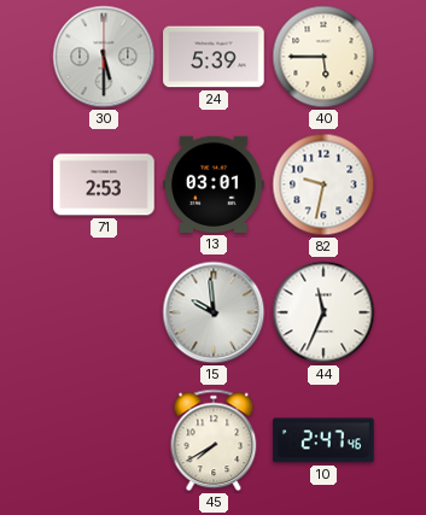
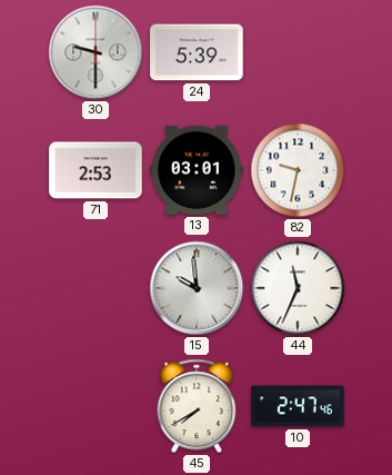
30: 5:30 -> 9:30
40: 5:45 -> none
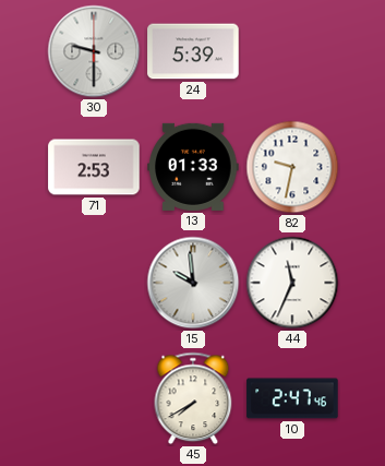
13: 03:01 -> 01:33
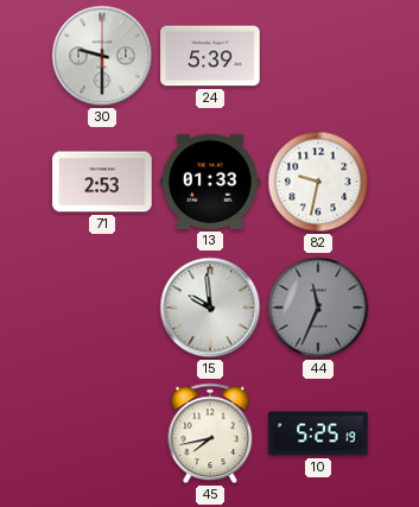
44 dial: white -> grey
45: 7:40 -> 7:43
10: 2:47 -> 5:25
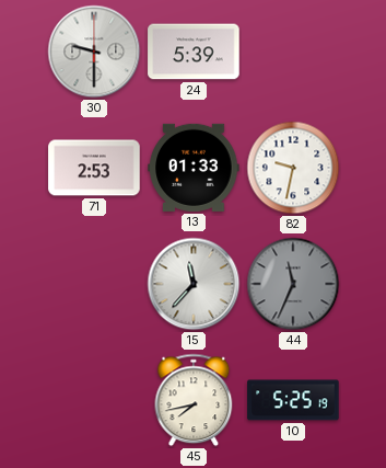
15: 9:59 -> 11:37
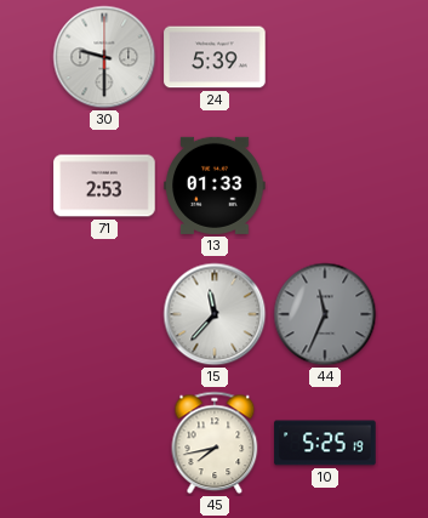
82: 9:32 -> none
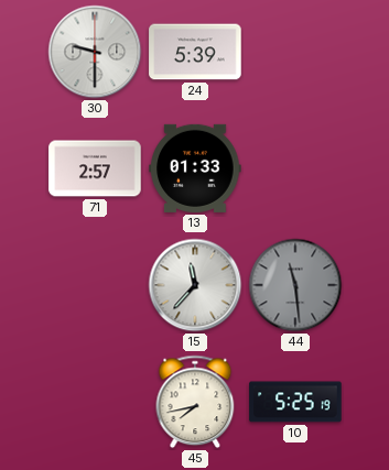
71: 2:53 -> 2:57
44: 11:34 -> 11:29
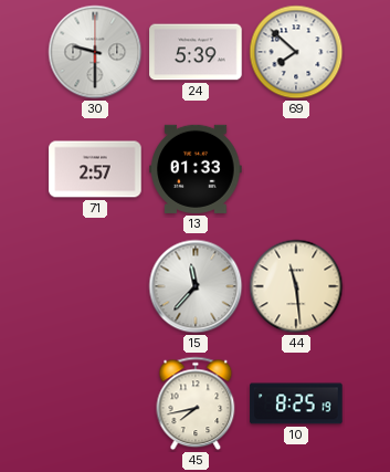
69: none -> 7:52
44 dial: grey -> cream
10: 5:25 -> 8:25
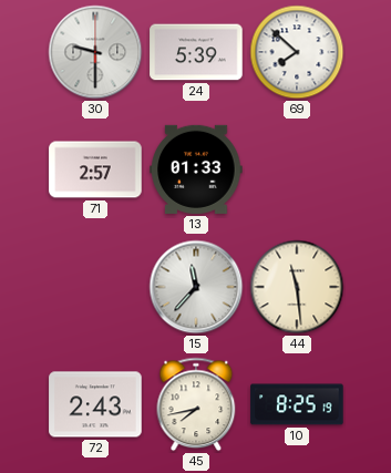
72: none -> 2:43
